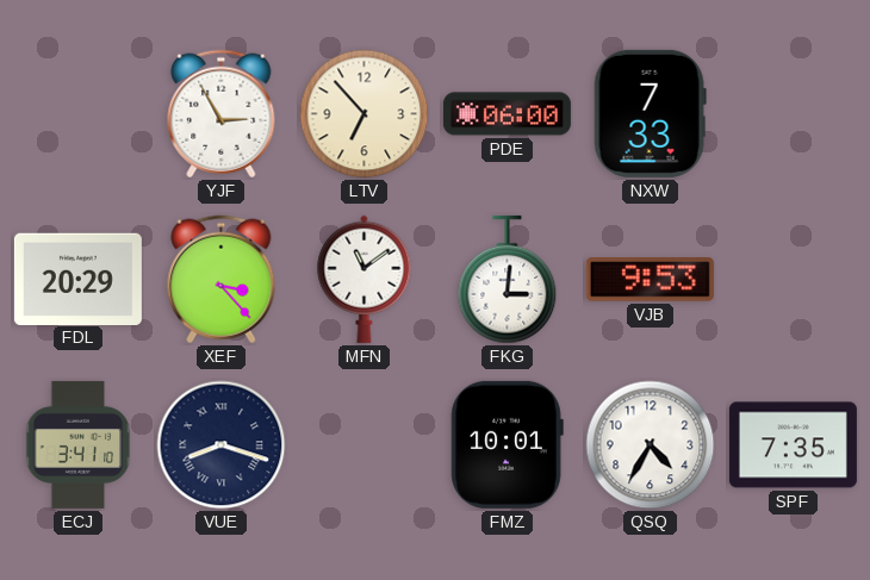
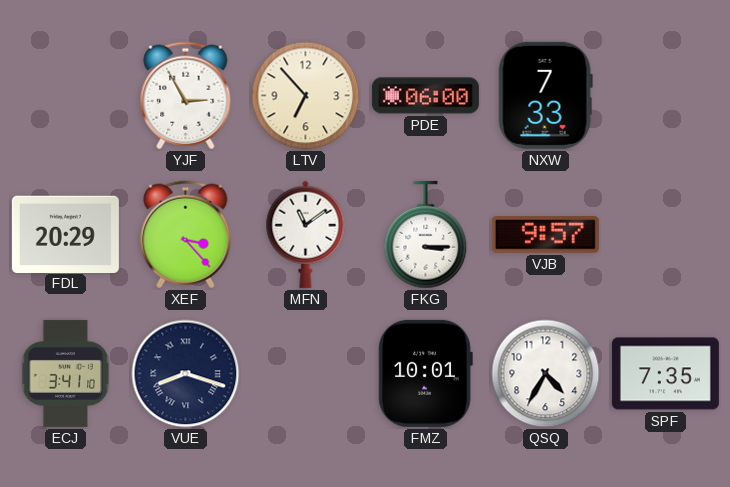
FKG: 3:01 -> 3:15
VJB: 9:53 -> 9:57
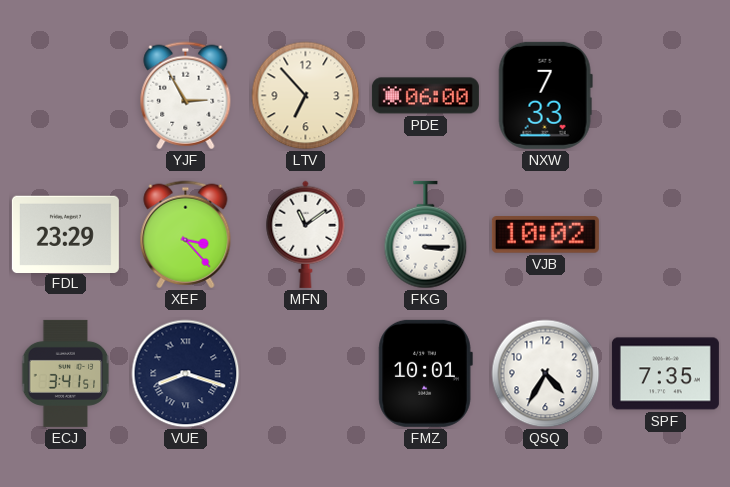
FDL: 20:29 -> 23:29
VJB: 9:57 -> 10:02
ECJ: 3:41:10 -> 3:41:51
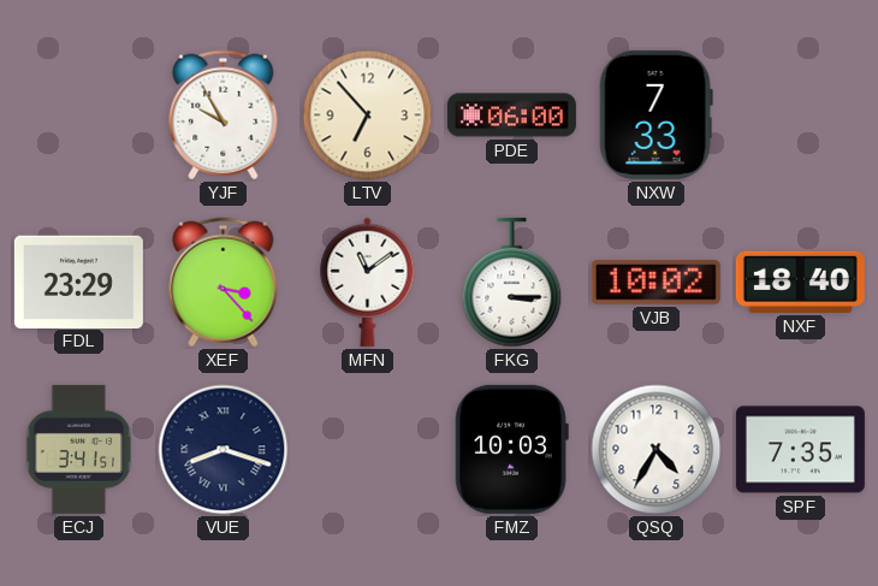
YJF: 2:55 -> 9:55
NXF: none -> 18:40
FMZ: 10:01 -> 10:03
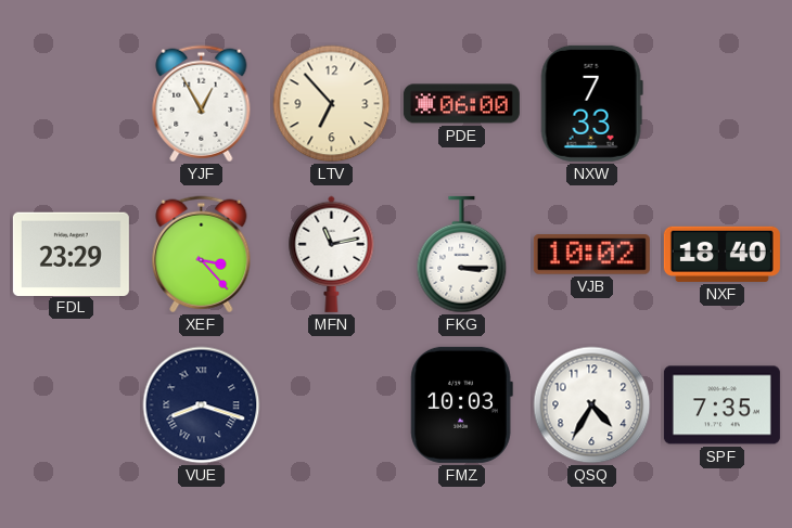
YJF: 9:55 -> 12:55
MFN: 11:09 -> 11:13
ECJ: 3:41 -> none
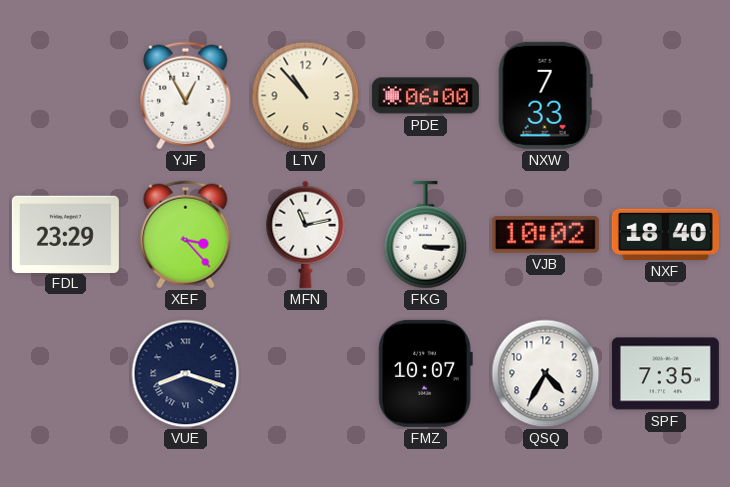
LTV: 6:53 -> 10:53
FMZ: 10:03 -> 10:07
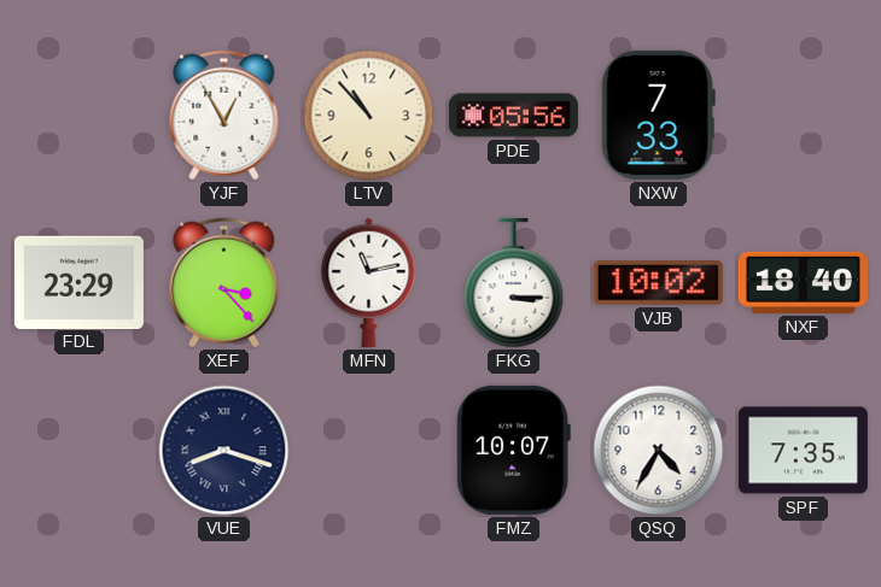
PDE: 06:00 -> 05:56
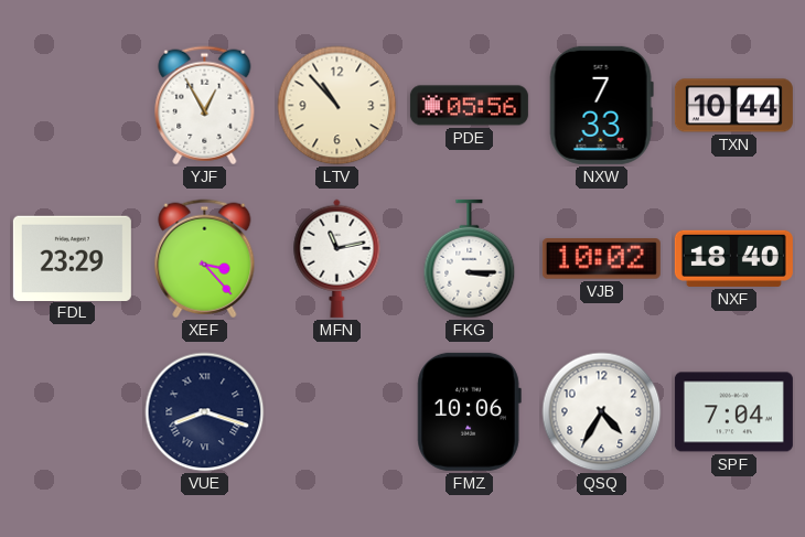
TXN: none -> 10:44
FMZ: 10:07 -> 10:06
SPF: 7:35 -> 7:04
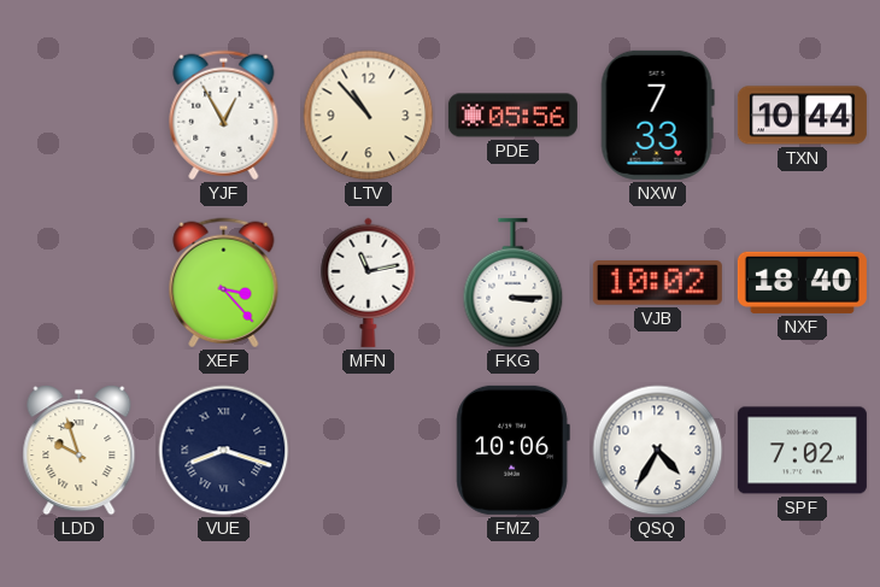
FDL: 23:29 -> none
LDD: none -> 9:57
SPF: 7:04 -> 7:02
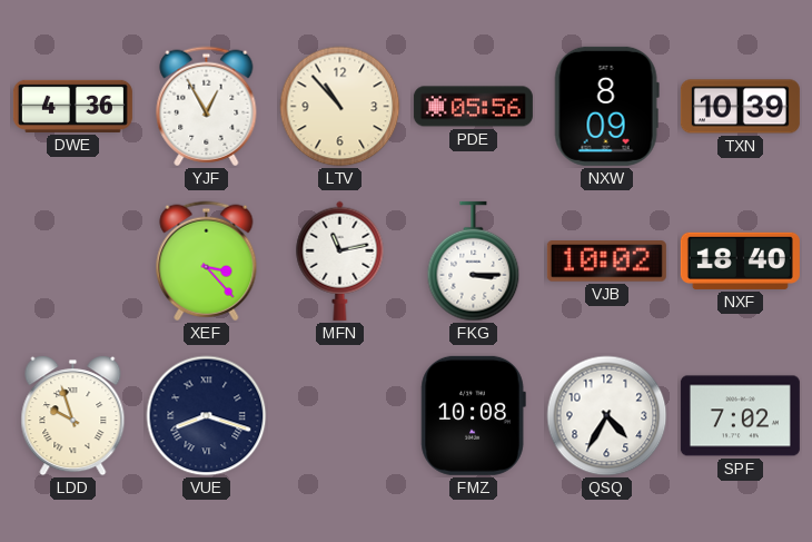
DWE: none -> 4:36
NXW: 7:33 -> 8:09
TXN: 10:44 -> 10:39
FMZ: 10:06 -> 10:08
